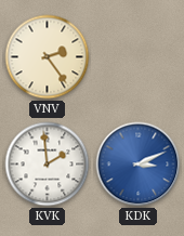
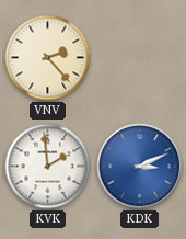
VNV: 2:24 -> 2:23
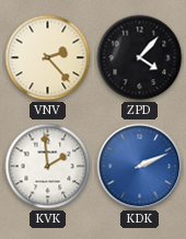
ZPD: none -> 4:07
KDK: 3:11 -> 2:11
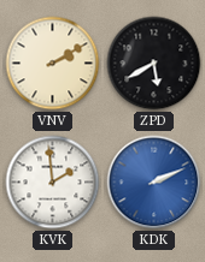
VNV: 2:23 -> 2:10
ZPD: 4:07 -> 5:40
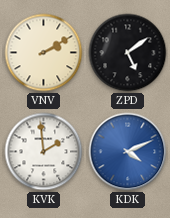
ZPD: 5:40 -> 5:09
KDK: 2:11 -> 4:11
